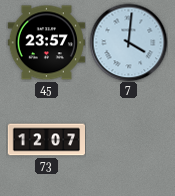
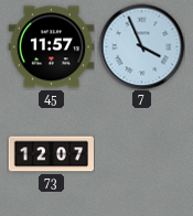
45: 23:57 -> 11:57
7: 4:01 -> 3:56
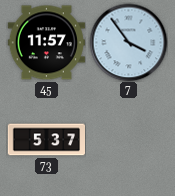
7: 3:56 -> 3:54
73: 12:07 -> 5:37
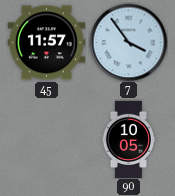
73: 5:37 -> none
90: none -> 10:05
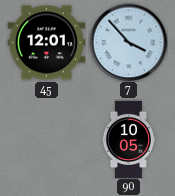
45: 11:57 -> 12:01
7: 3:54 -> 3:53
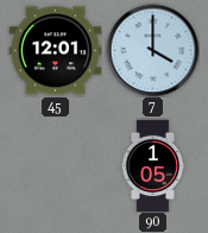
7: 3:53 -> 4:00
90: 10:05 -> 1:05
